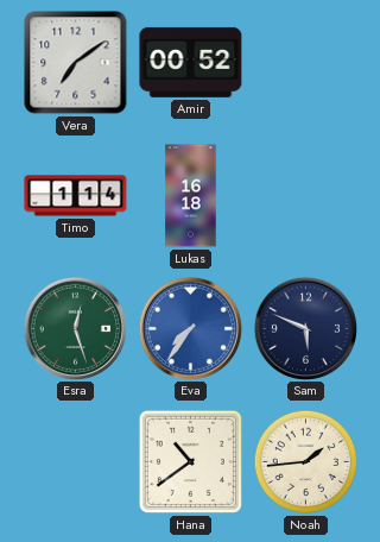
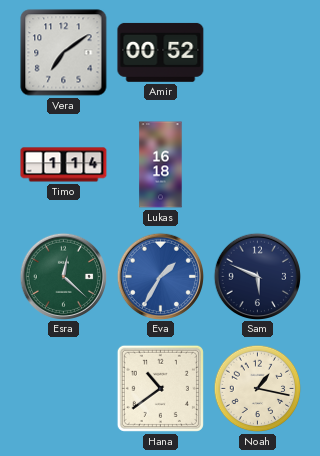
Esra: 12:27 -> 12:22
Eva: 7:36 -> 1:35
Noah: 1:44 -> 1:17
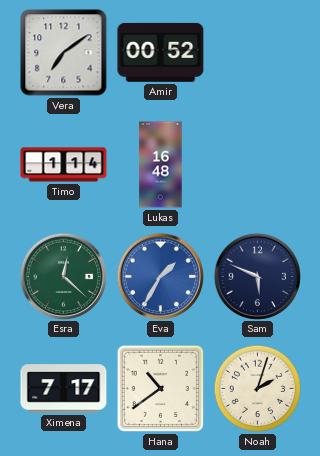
Lukas: 16:18 -> 16:48
Ximena: none -> 7:17
Noah: 1:17 -> 2:03
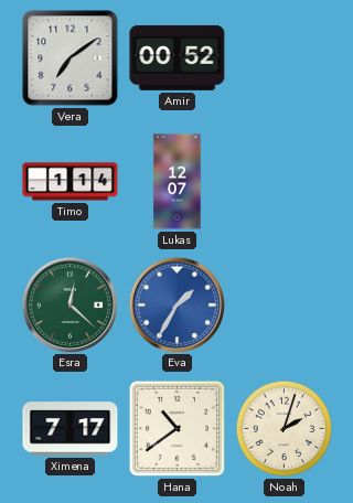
Lukas: 16:48 -> 12:07
Sam: 5:49 -> none
